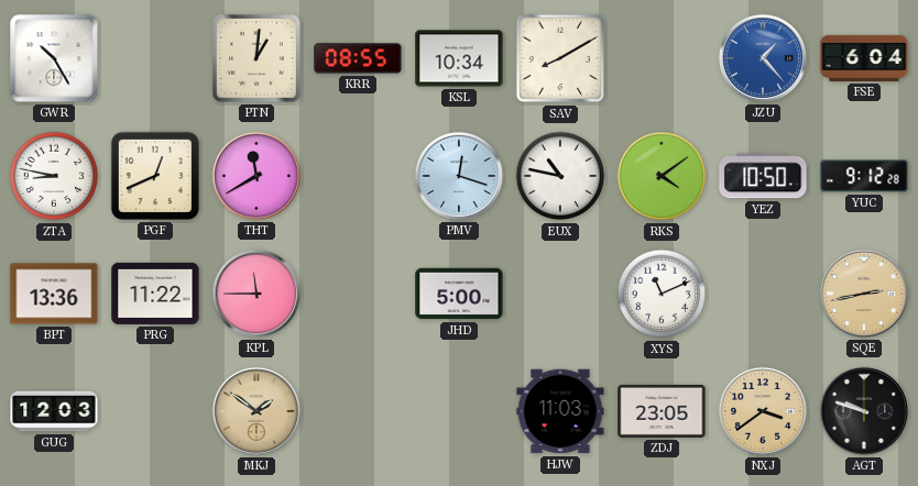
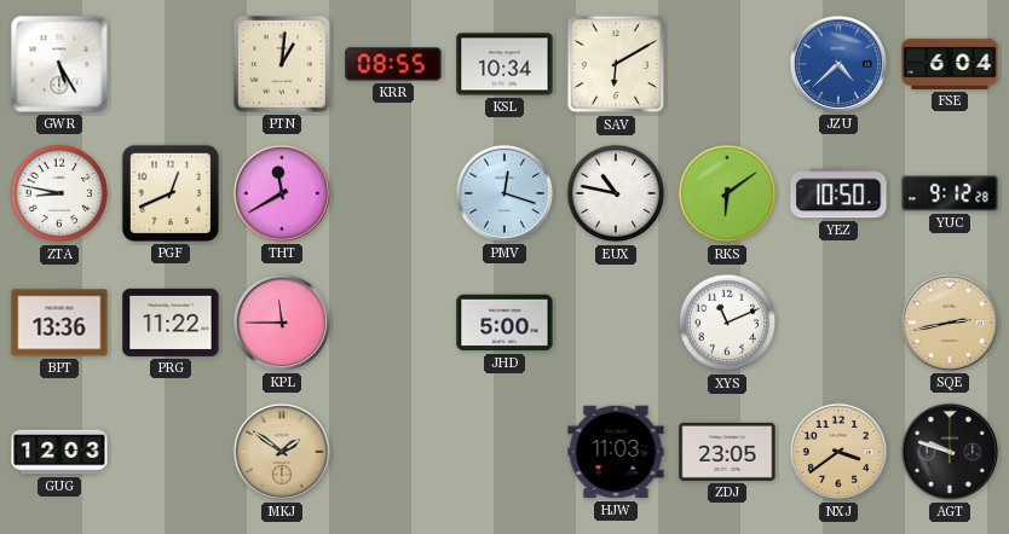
GWR: 10:25 -> 5:25
SAV: 8:10 -> 6:10
JZU: 1:23 -> 4:38
RKS: 4:09 -> 6:09
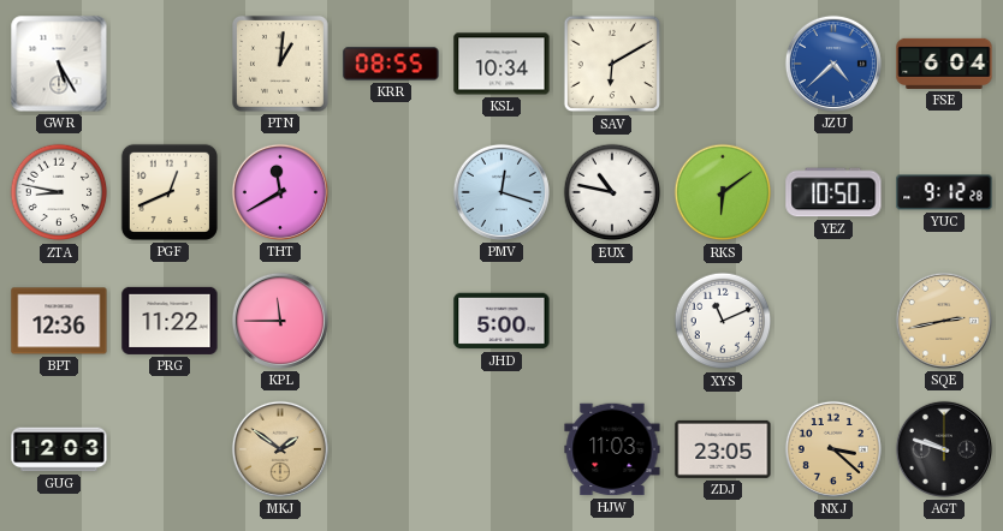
BPT: 13:36 -> 12:36
NXJ: 3:39 -> 3:22
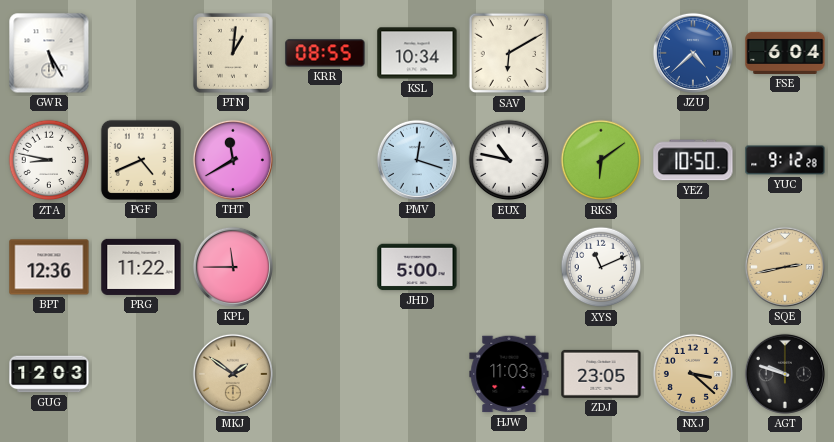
PGF: 12:41 -> 4:41
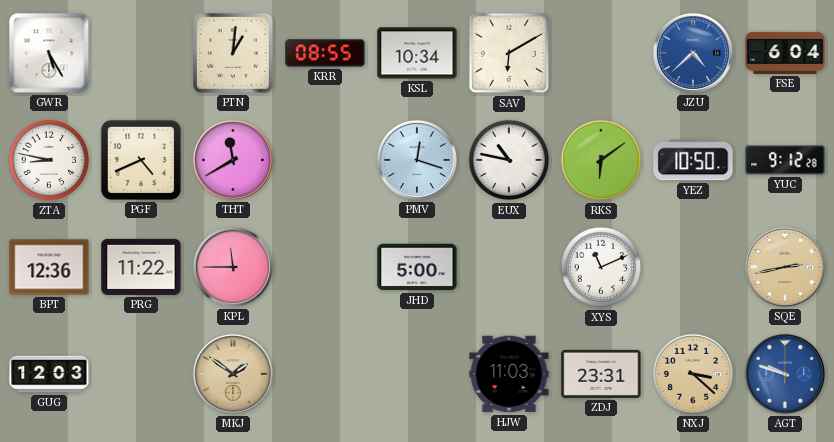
ZDJ: 23:05 -> 23:31
AGT dial: black -> blue
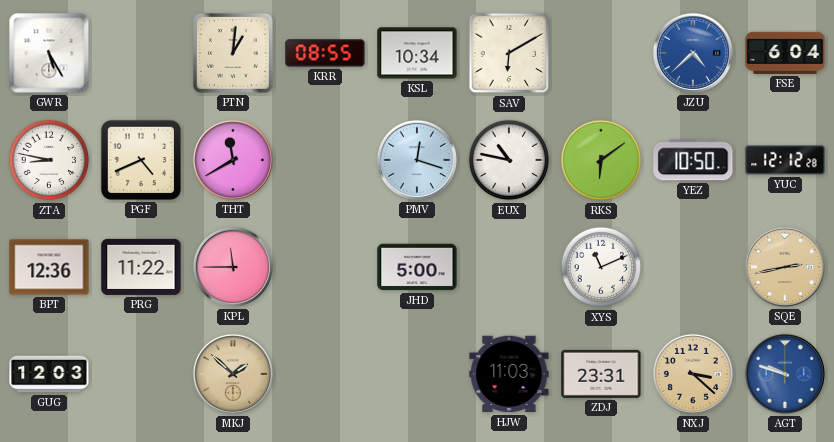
YUC: 9:12 -> 12:12
MKJ: 1:51 -> 1:52
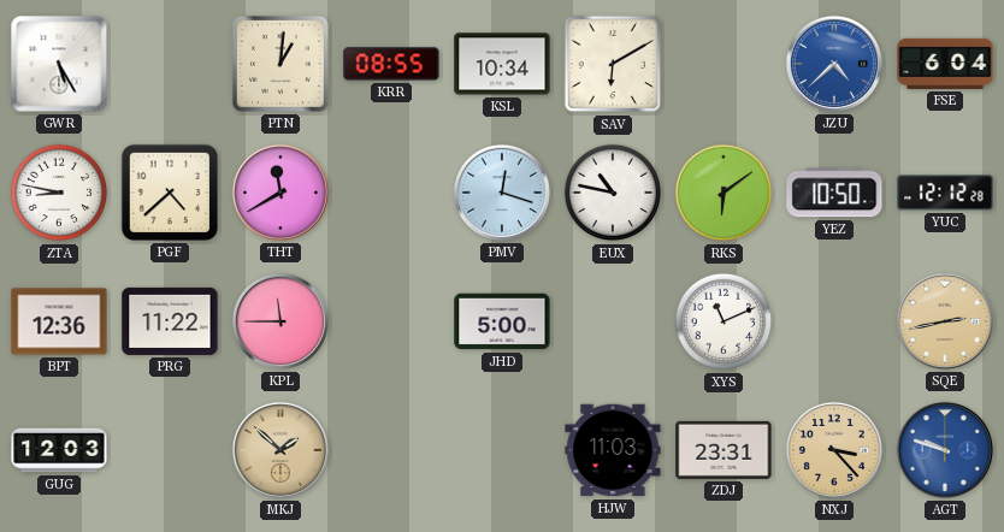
PGF: 4:41 -> 4:38
NXJ: 3:22 -> 3:23
